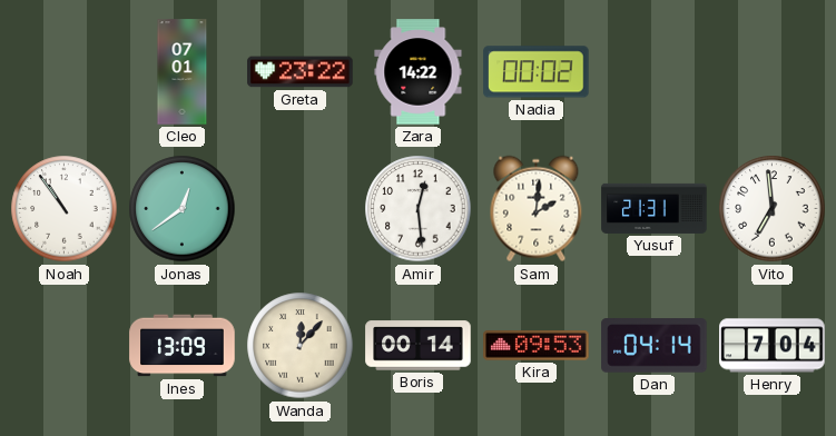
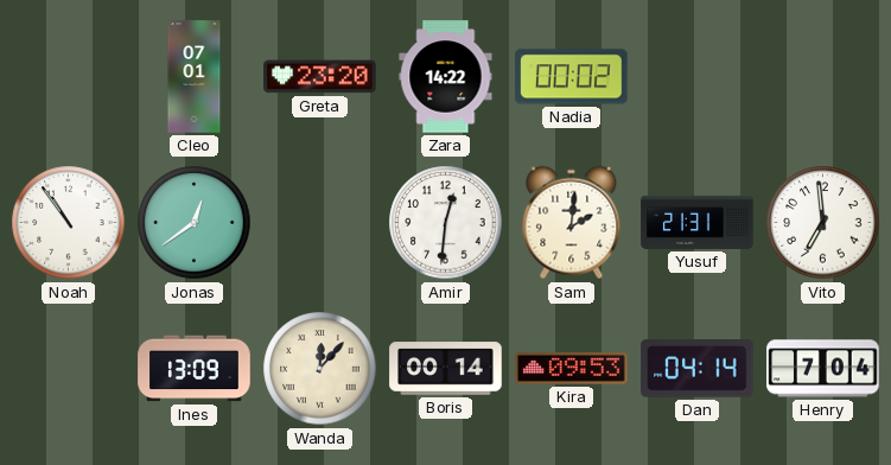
Greta: 23:22 -> 23:20
Amir: 12:29 -> 12:31
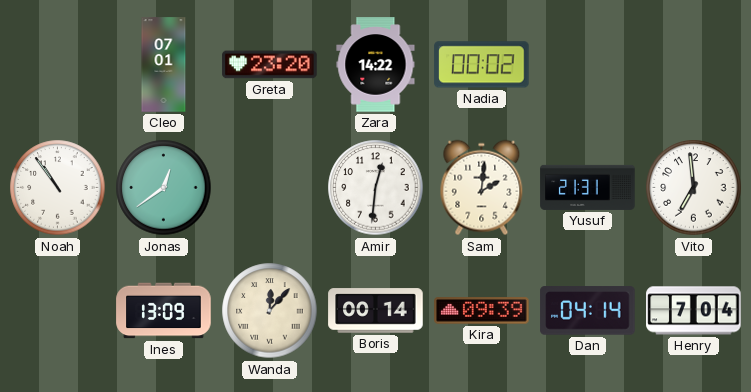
Kira: 09:53 -> 09:39
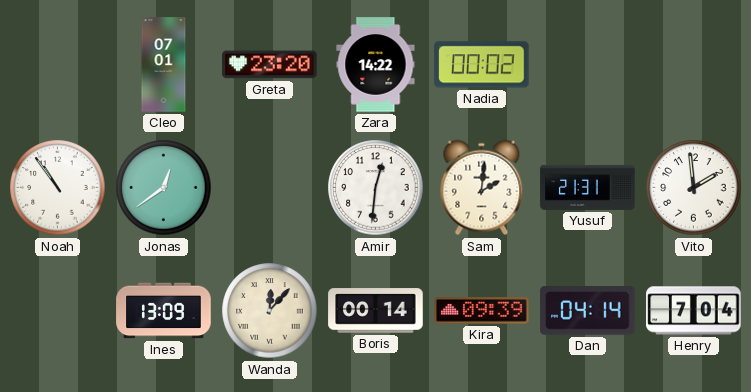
Vito: 6:59 -> 1:59
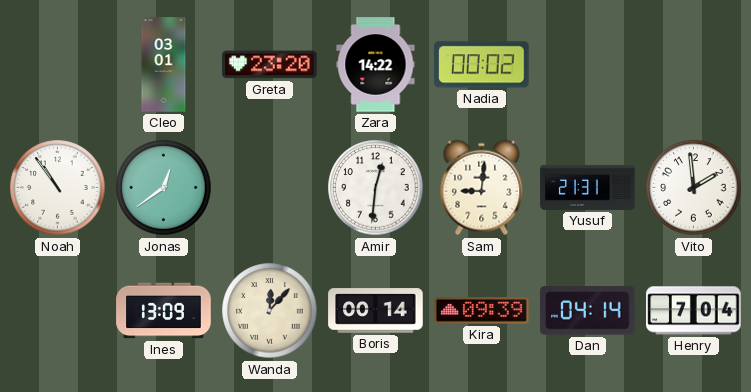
Cleo: 07:01 -> 03:01
Sam: 2:01 -> 9:01
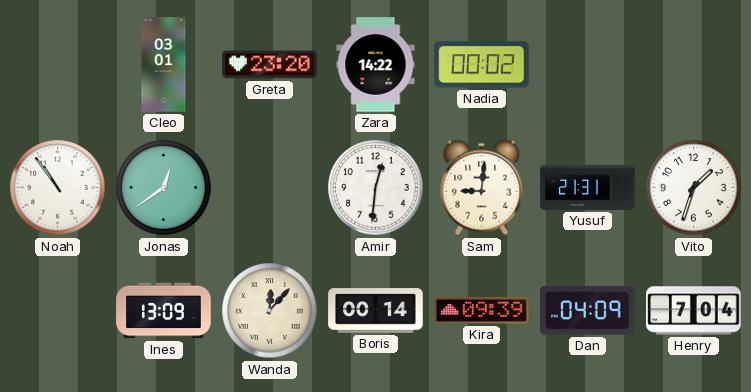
Vito: 1:59 -> 1:33
Dan: 04:14 -> 04:09
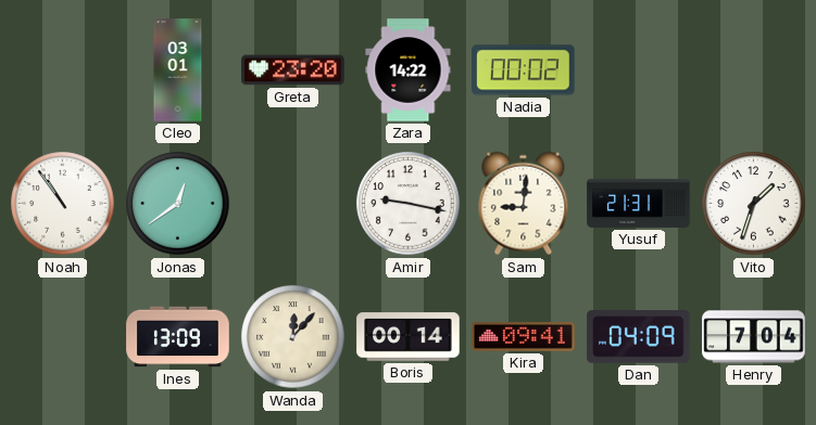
Amir: 12:31 -> 9:17
Kira: 09:39 -> 09:41
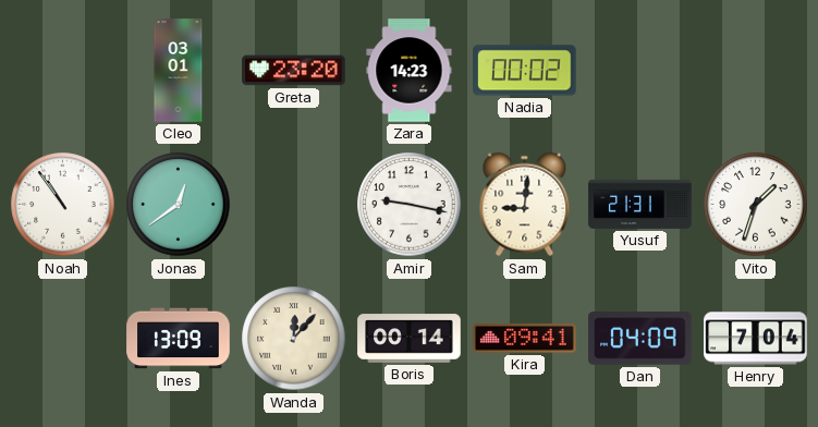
Zara: 14:22 -> 14:23
